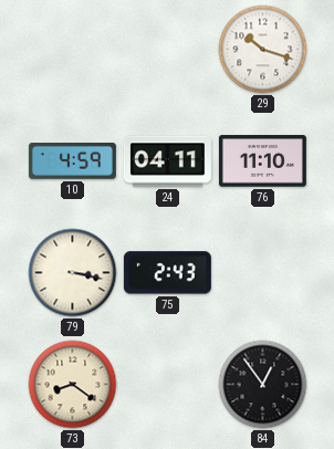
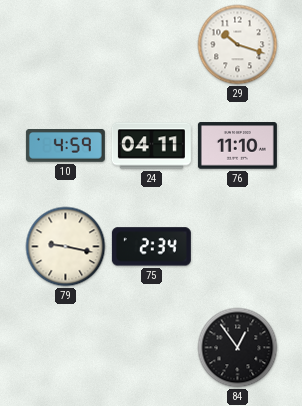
79: 3:17 -> 9:17
75: 2:43 -> 2:34
73: 8:21 -> none
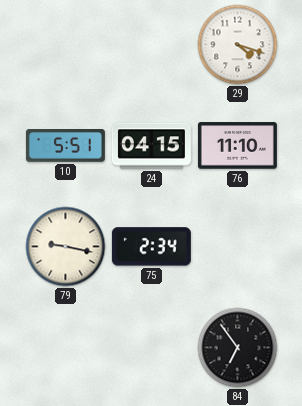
29: 10:18 -> 4:18
10: 4:59 -> 5:51
24: 04:11 -> 04:15
84: 12:54 -> 6:54
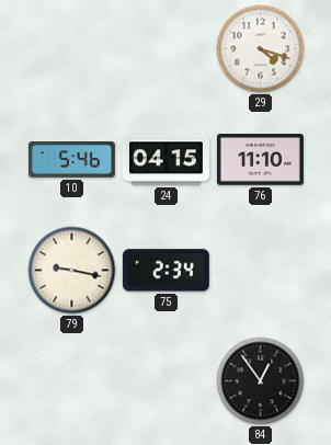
10: 5:51 -> 5:46
84: 6:54 -> 12:54
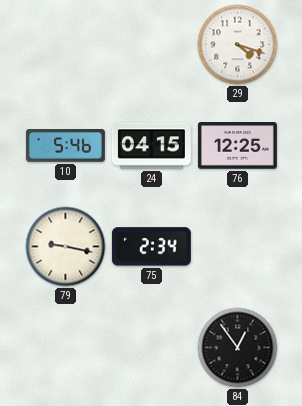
76: 11:10 -> 12:25
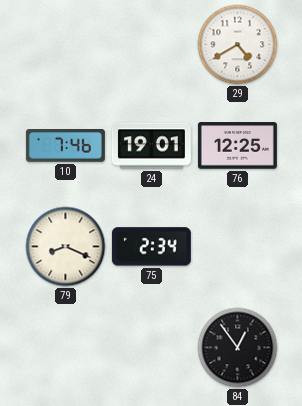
29: 4:18 -> 4:40
10: 5:46 -> 7:46
24: 04:15 -> 19:01
79: 9:17 -> 8:19
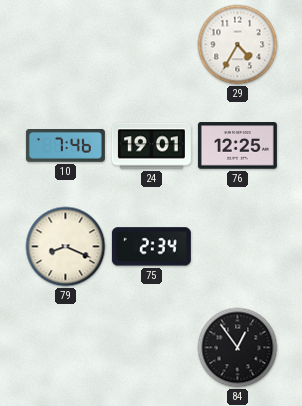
29: 4:40 -> 4:35
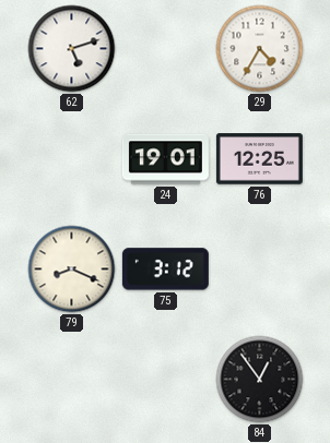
62: none -> 5:12
10: 7:46 -> none
75: 2:34 -> 3:12
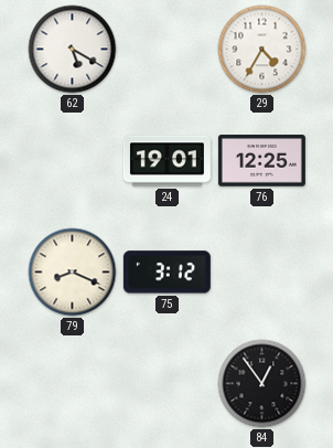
62: 5:12 -> 5:20
